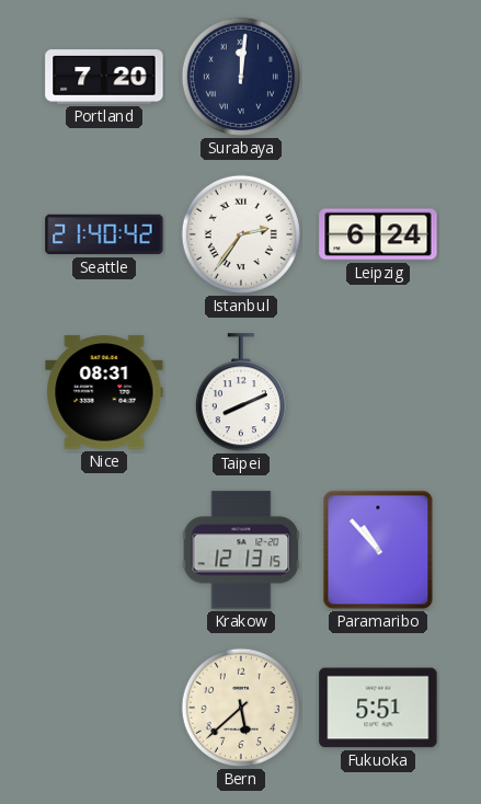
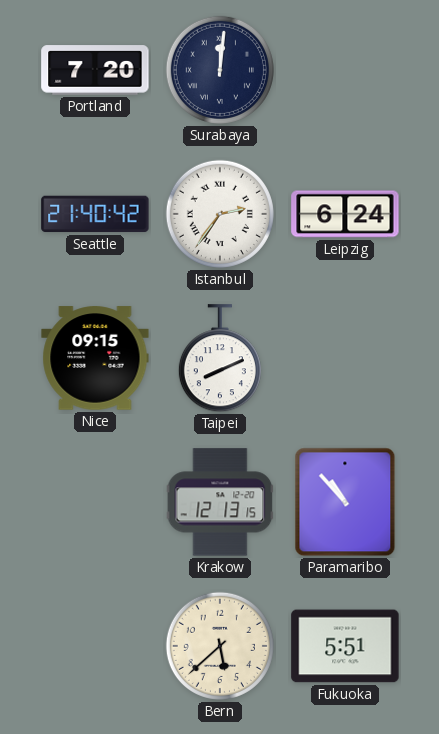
Nice: 08:31 -> 09:15
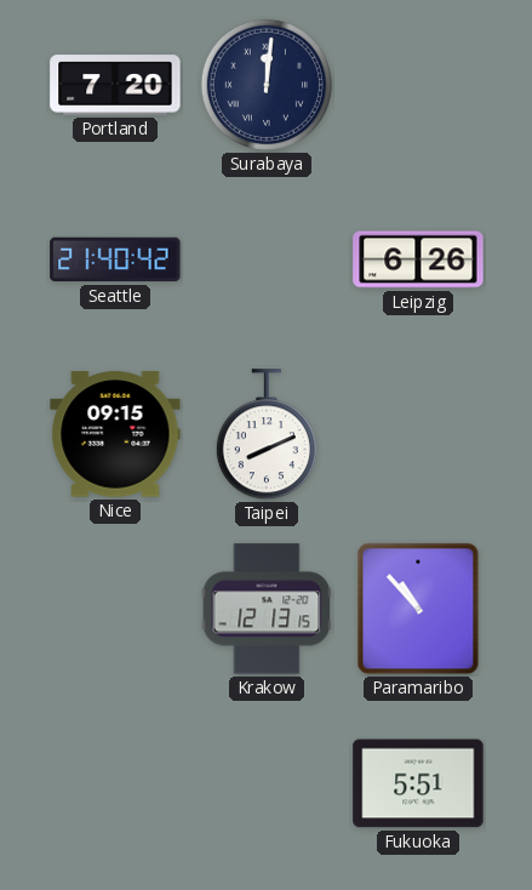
Istanbul: 2:36 -> none
Leipzig: 6:24 -> 6:26
Bern: 5:38 -> none
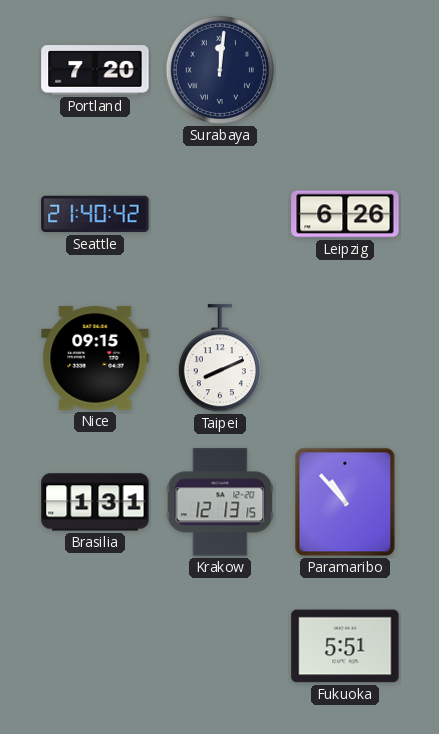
Brasilia: none -> 1:31
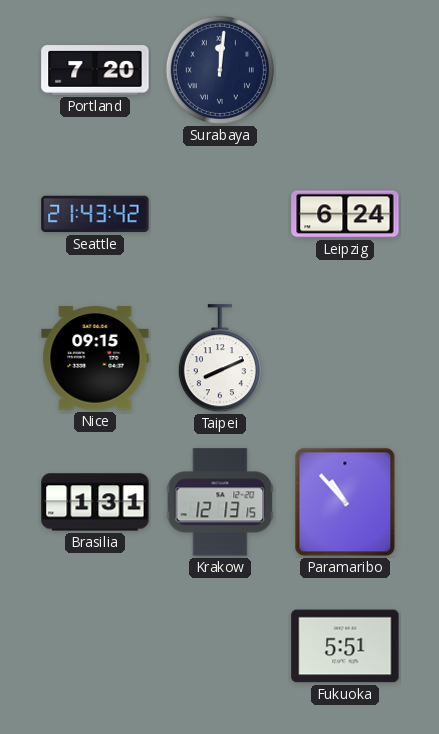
Seattle: 21:40 -> 21:43
Leipzig: 6:26 -> 6:24
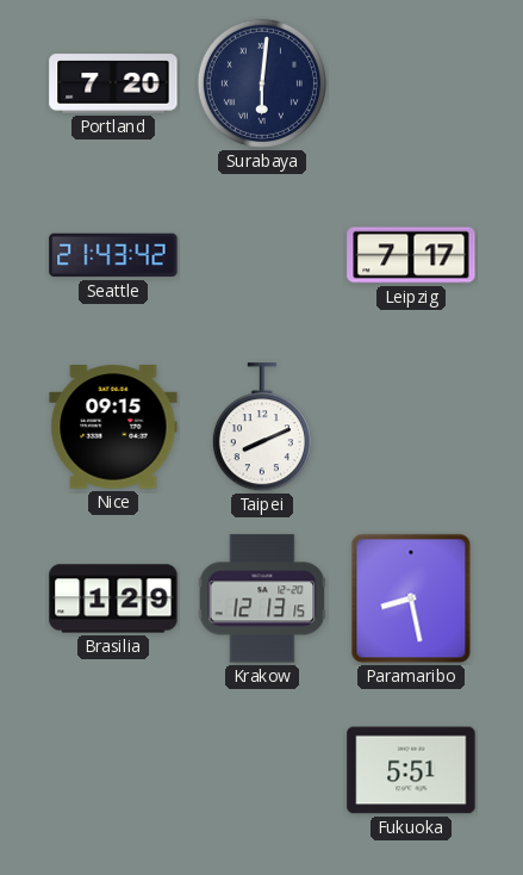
Surabaya: 12:01 -> 6:01
Leipzig: 6:24 -> 7:17
Brasilia: 1:31 -> 1:29
Paramaribo: 10:53 -> 8:28
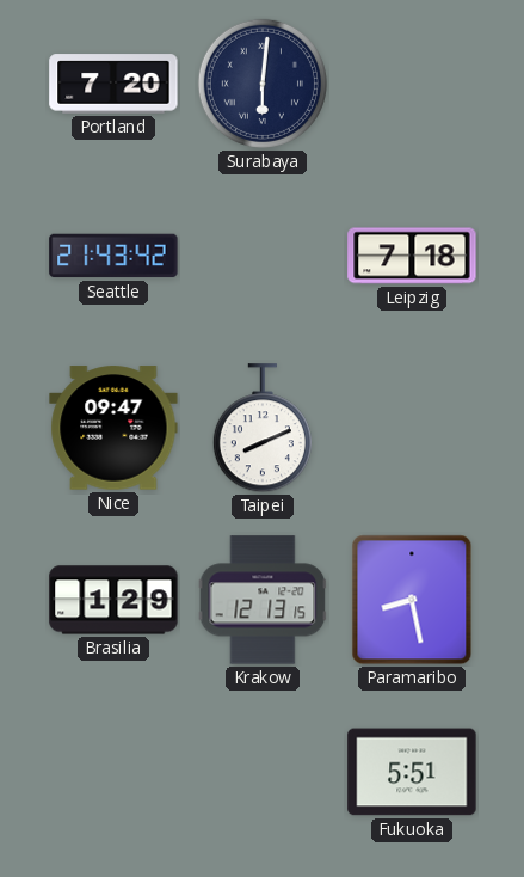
Leipzig: 7:17 -> 7:18
Nice: 09:15 -> 09:47
